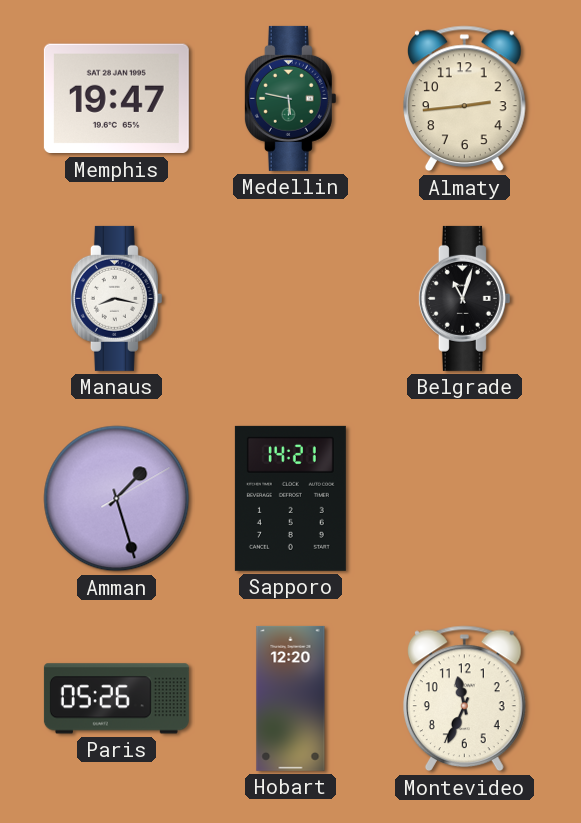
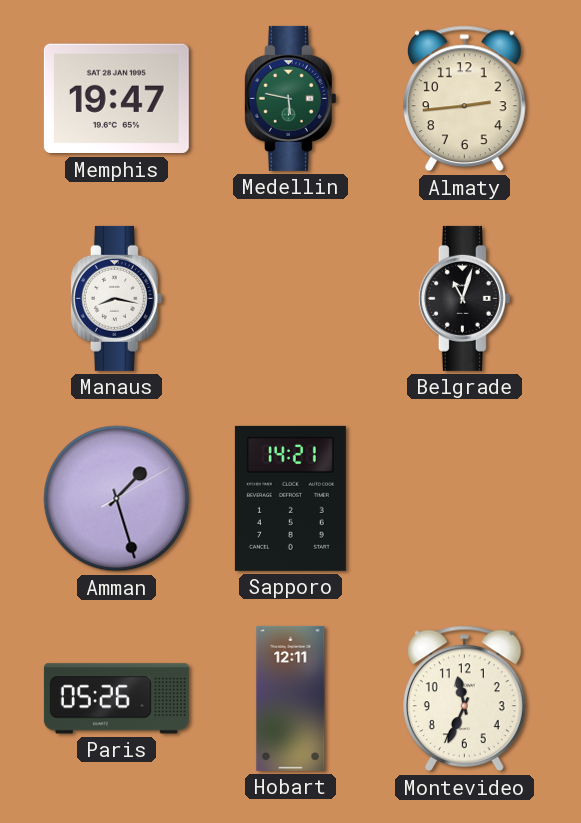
Hobart: 12:20 -> 12:11
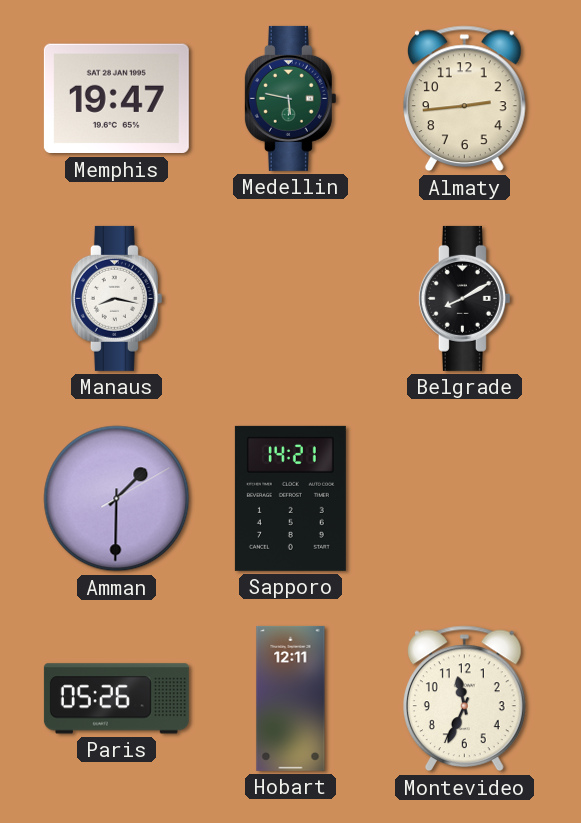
Belgrade: 11:03 -> 8:10
Amman: 1:27 -> 1:30
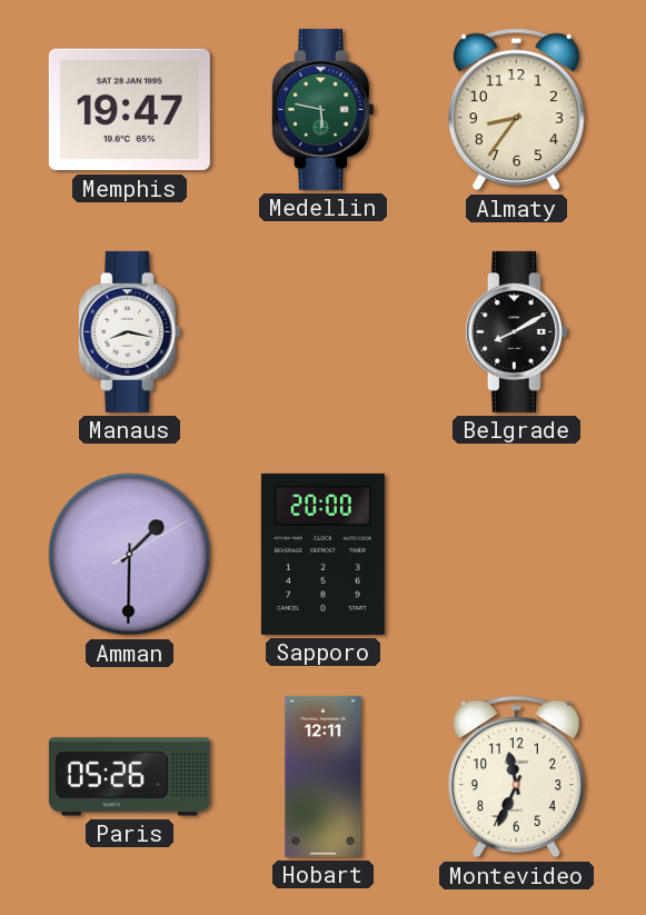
Almaty: 2:44 -> 8:36
Sapporo: 14:21 -> 20:00
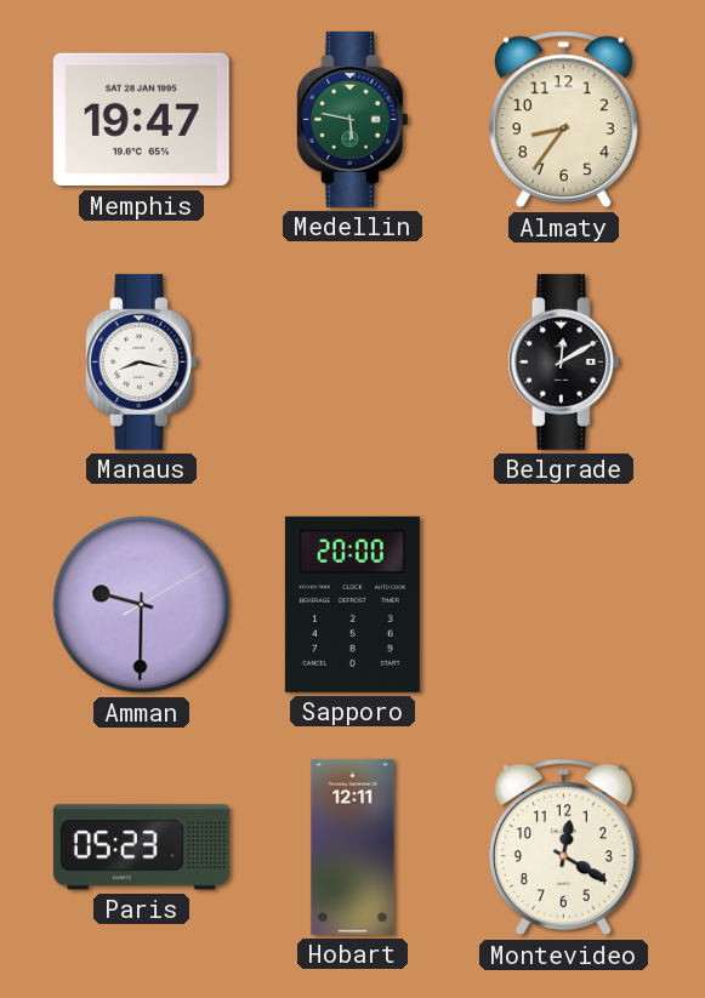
Belgrade: 8:10 -> 12:10
Amman: 1:30 -> 9:30
Paris: 05:26 -> 05:23
Montevideo: 11:34 -> 12:20
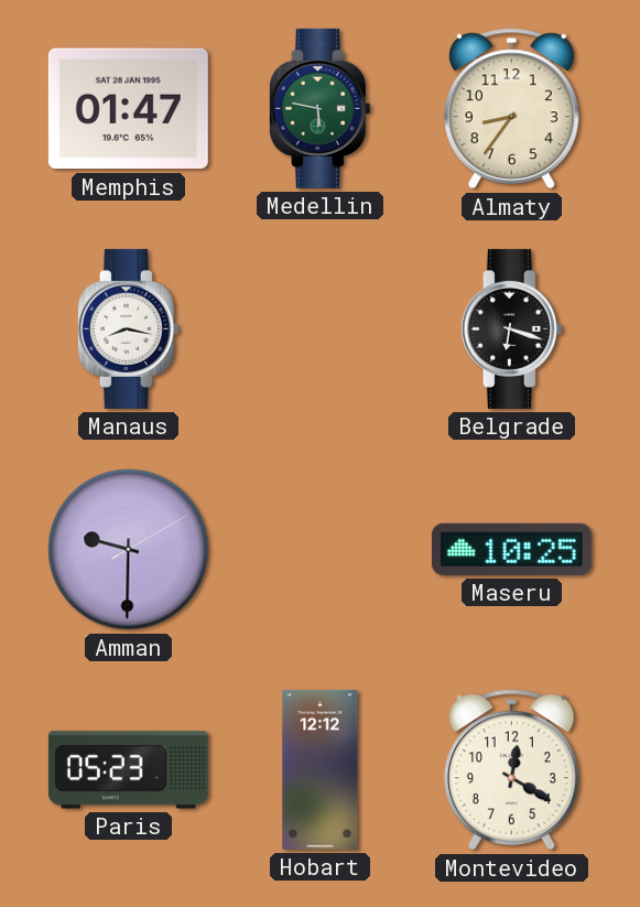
Memphis: 19:47 -> 01:47
Belgrade: 12:10 -> 6:18
Sapporo: 20:00 -> none
Maseru: none -> 10:25
Hobart: 12:11 -> 12:12
